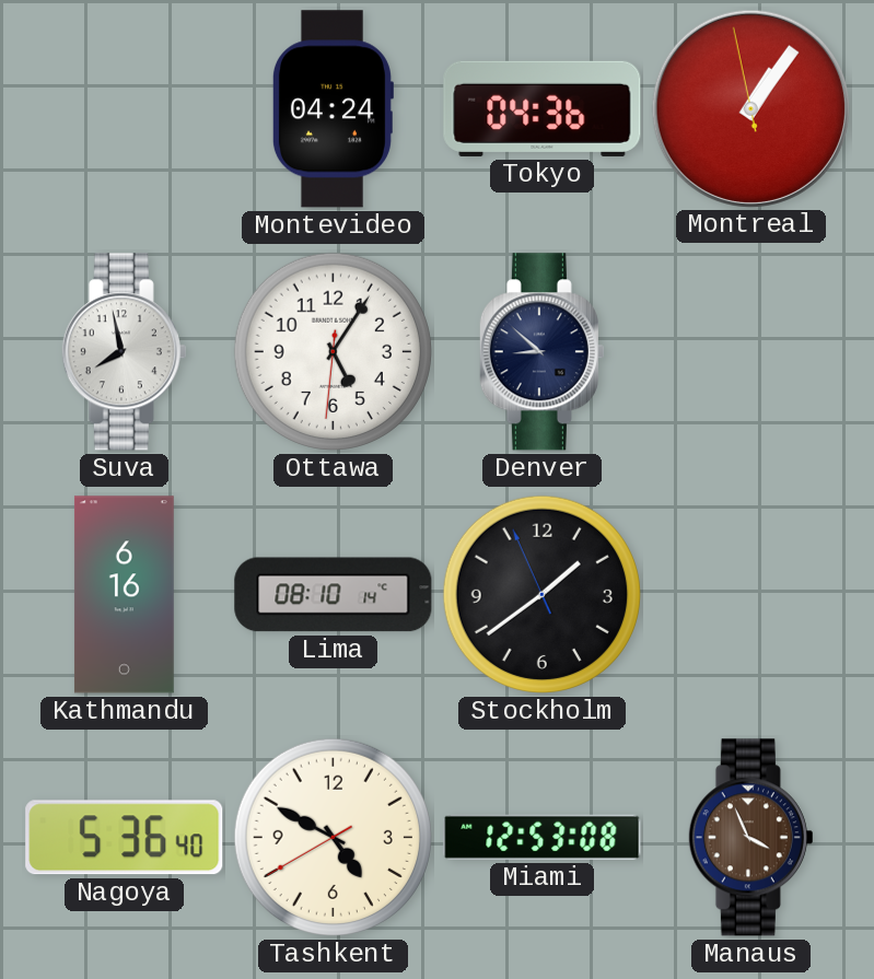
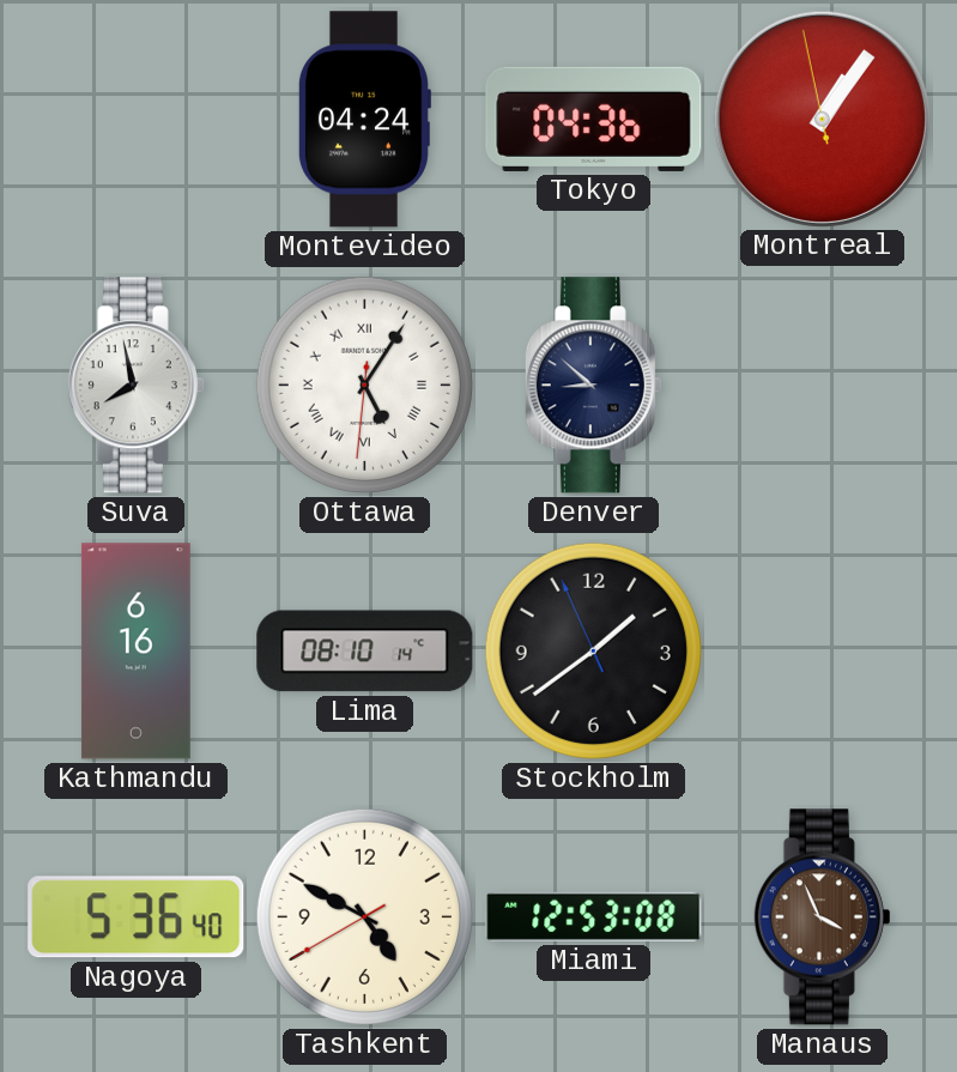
Ottawa numerals: Arabic -> Roman
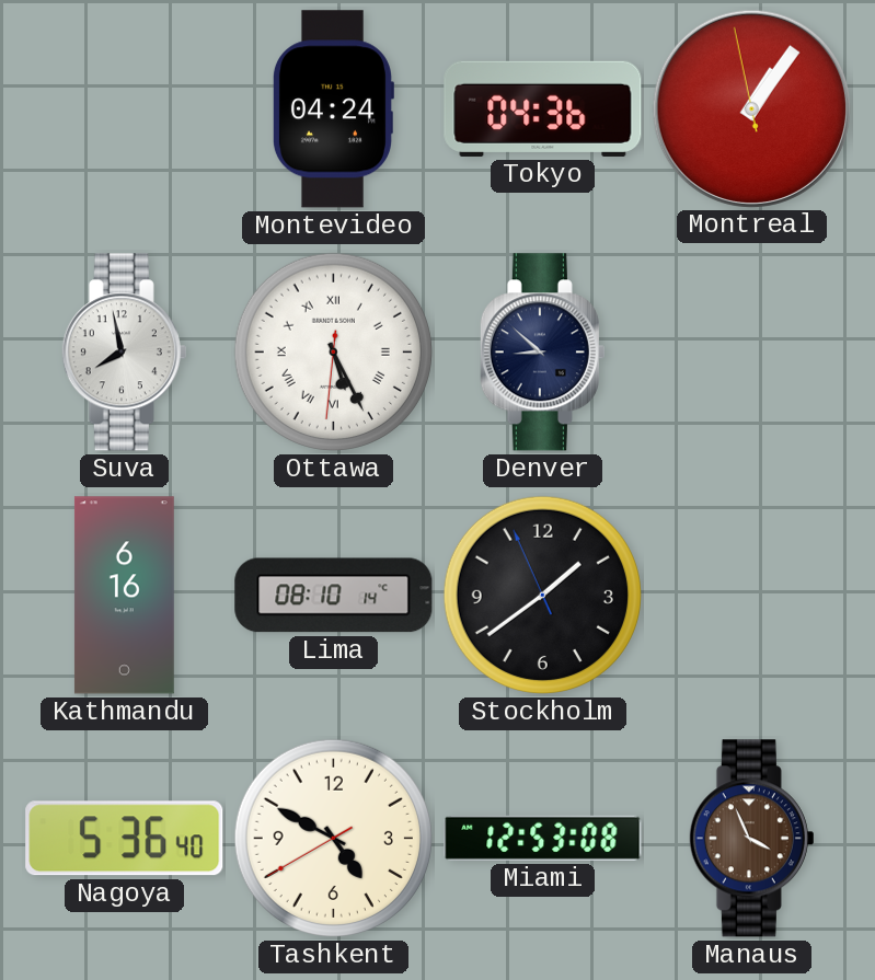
Ottawa: 5:05 -> 5:25
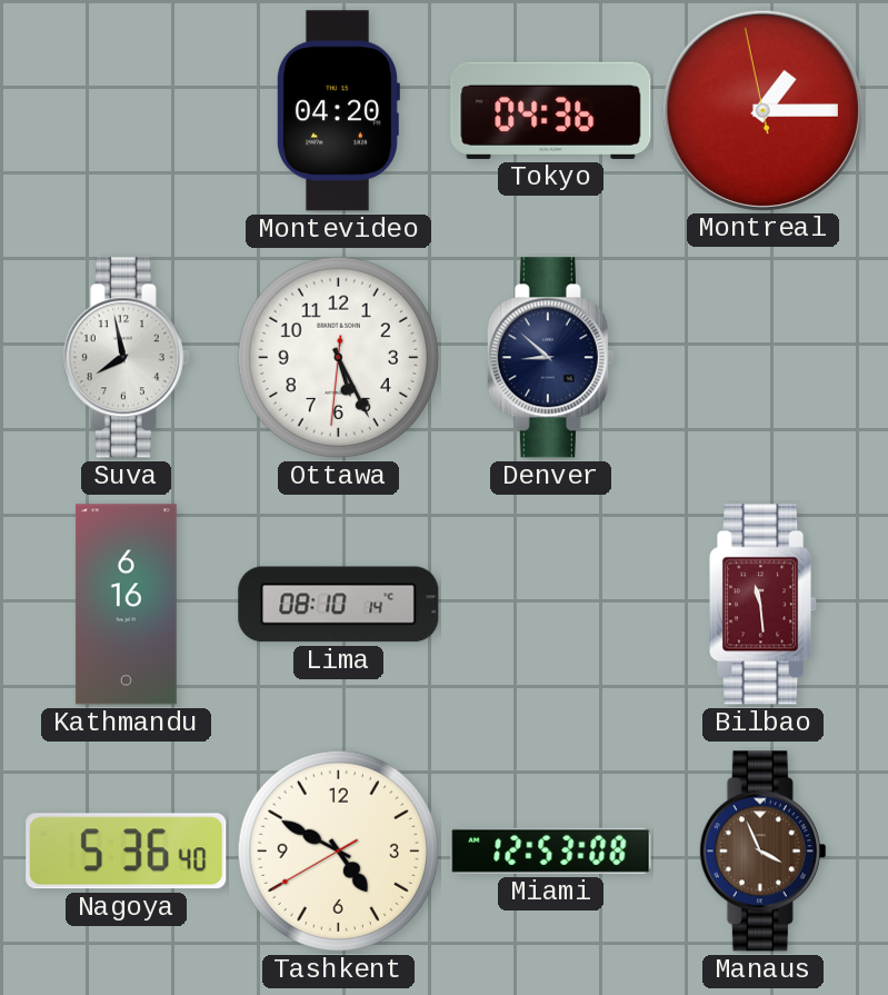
Montevideo: 04:24 -> 04:20
Montreal: 1:05 -> 1:14
Ottawa numerals: Roman -> Arabic
Stockholm: 1:38 -> none
Bilbao: none -> 11:29
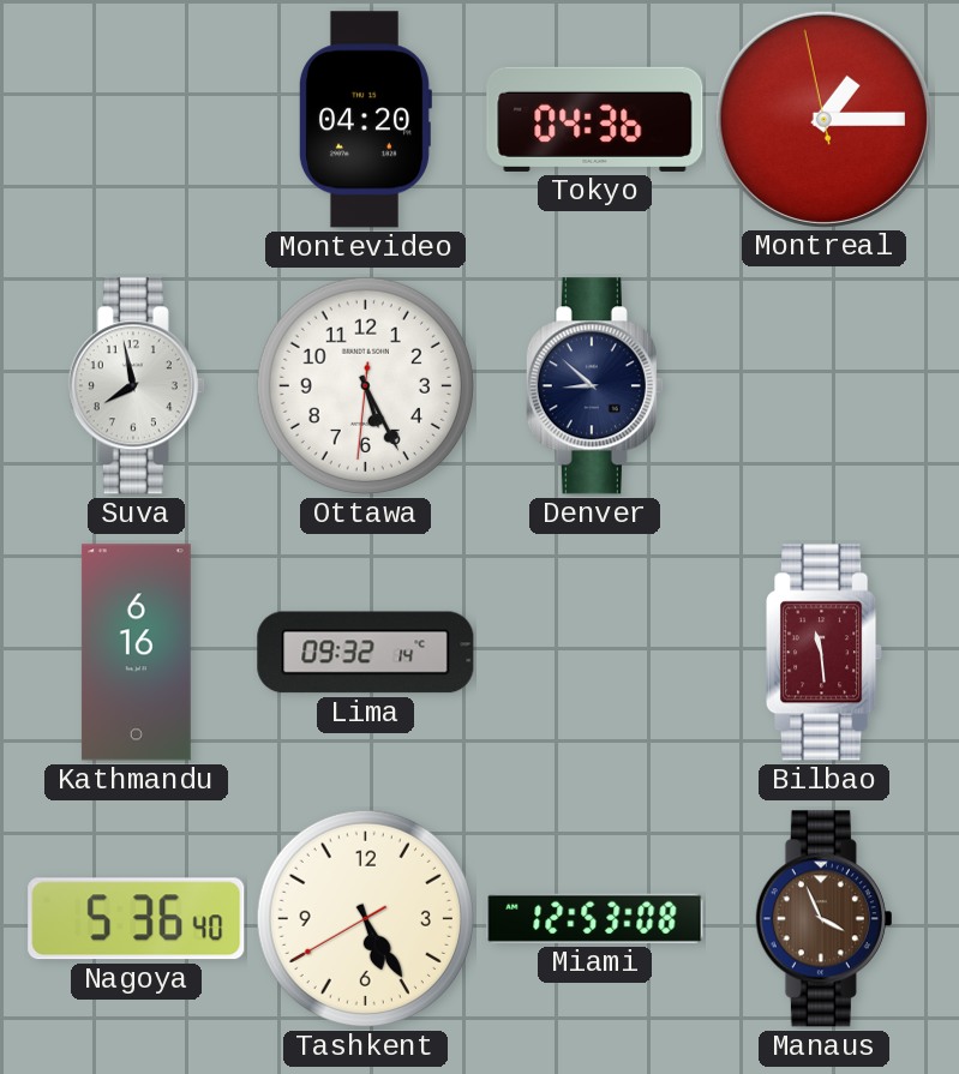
Lima: 08:10 -> 09:32
Tashkent: 4:49 -> 5:24
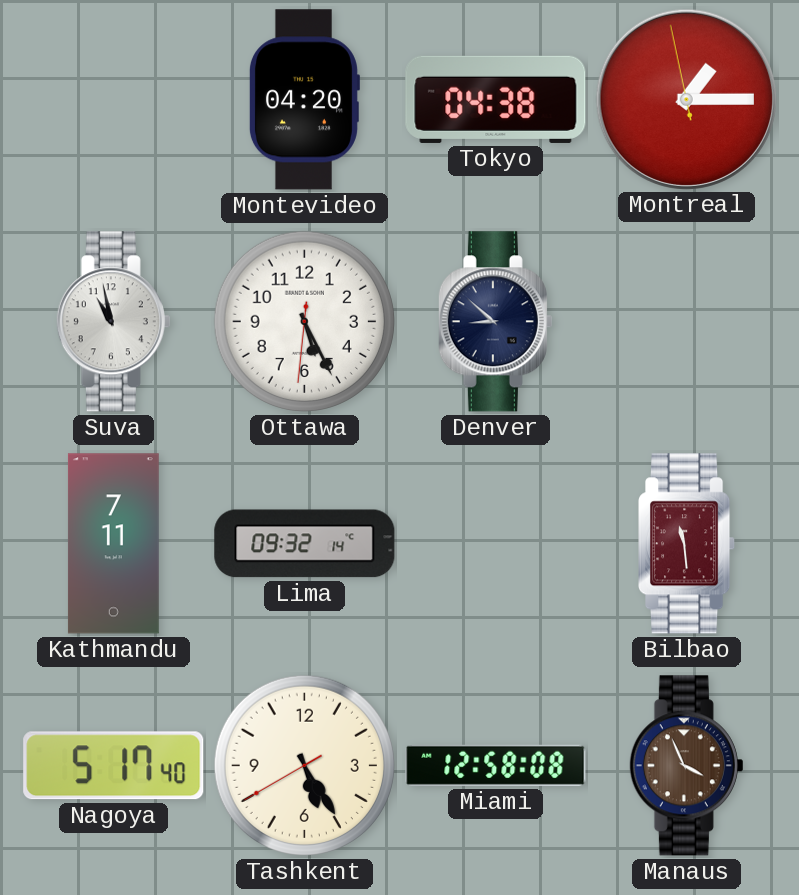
Tokyo: 04:36 -> 04:38
Suva: 7:58 -> 10:58
Kathmandu: 6:16 -> 7:11
Nagoya: 5:36 -> 5:17
Miami: 12:53 -> 12:58
